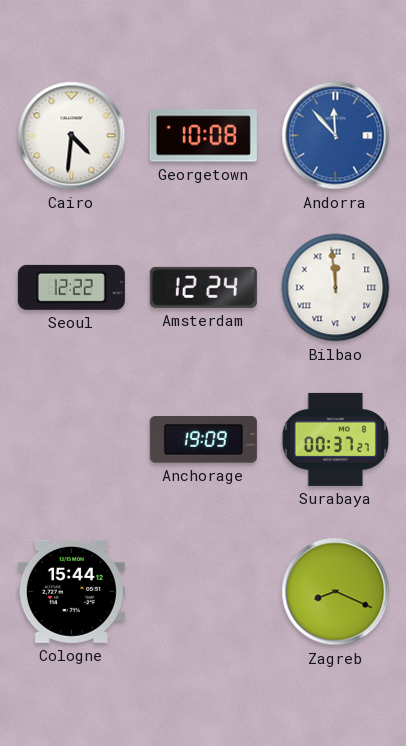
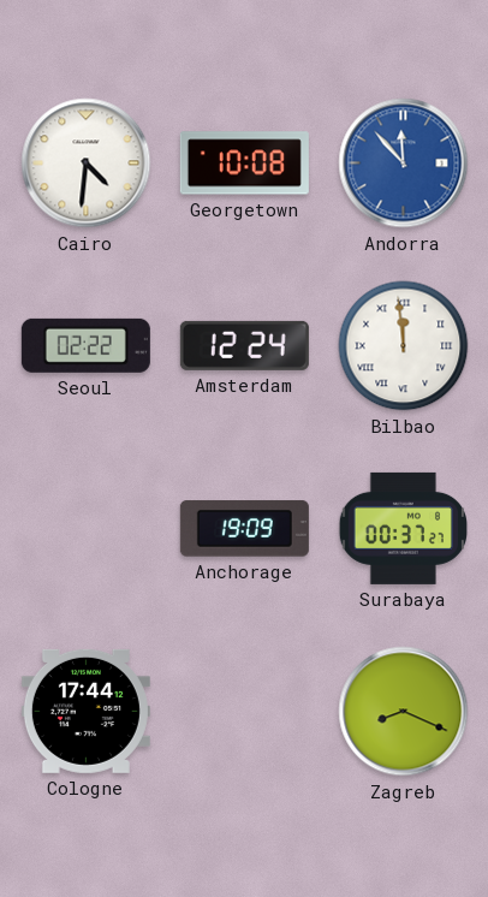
Seoul: 12:22 -> 02:22
Cologne: 15:44 -> 17:44
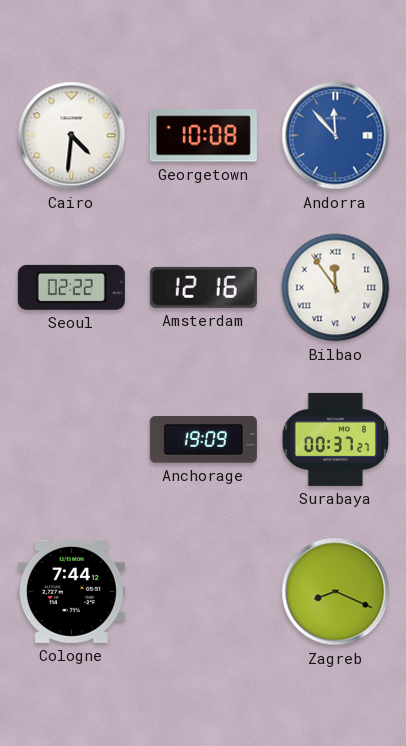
Amsterdam: 12:24 -> 12:16
Bilbao: 11:59 -> 11:54
Cologne: 17:44 -> 7:44
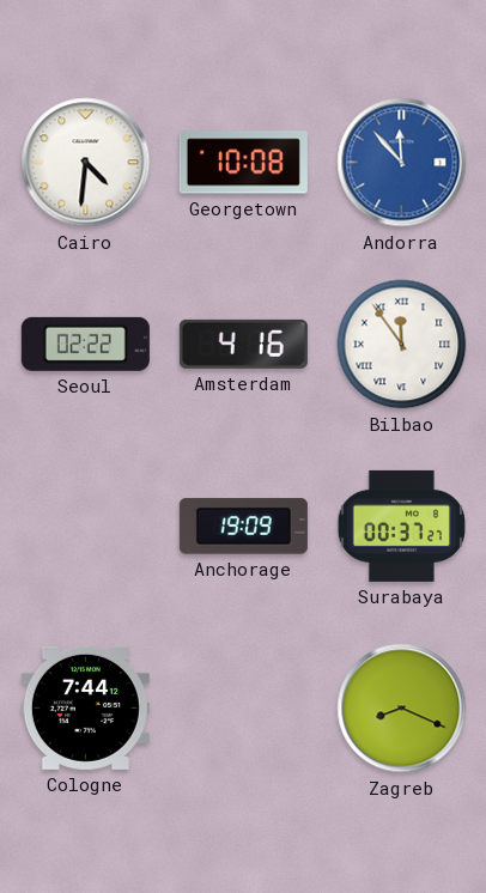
Amsterdam: 12:16 -> 4:16
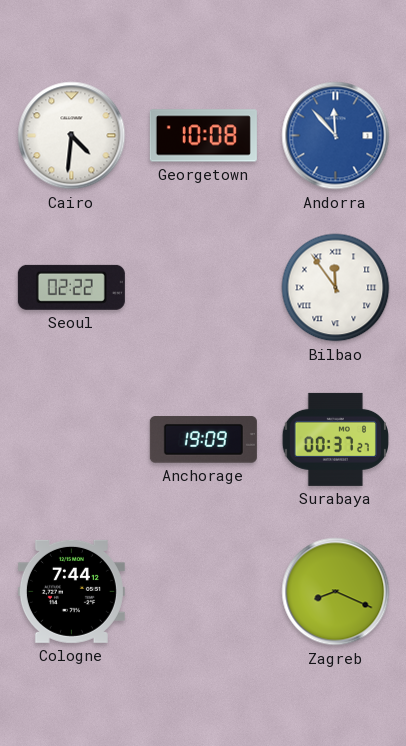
Amsterdam: 4:16 -> none
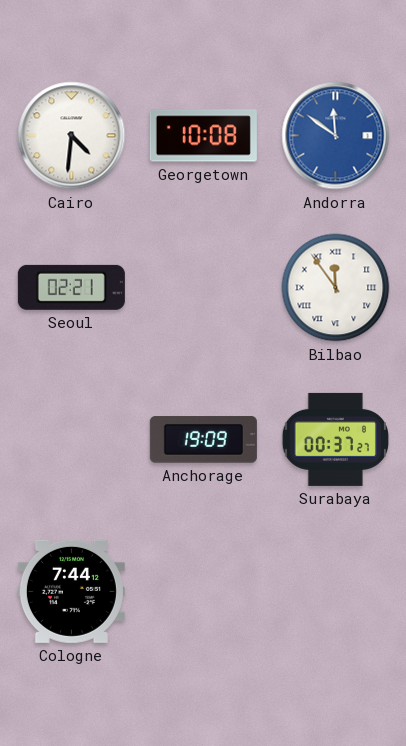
Andorra: 11:53 -> 11:51
Seoul: 02:22 -> 02:21
Zagreb: 8:19 -> none
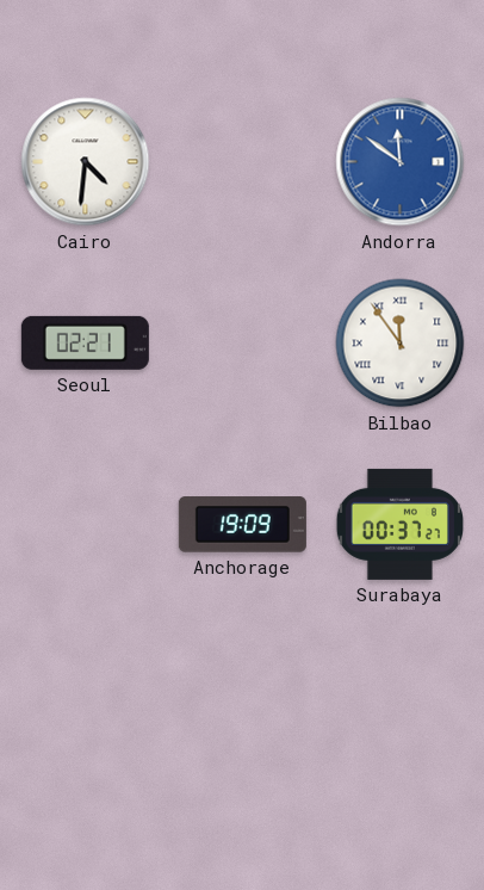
Georgetown: 10:08 -> none
Cologne: 7:44 -> none
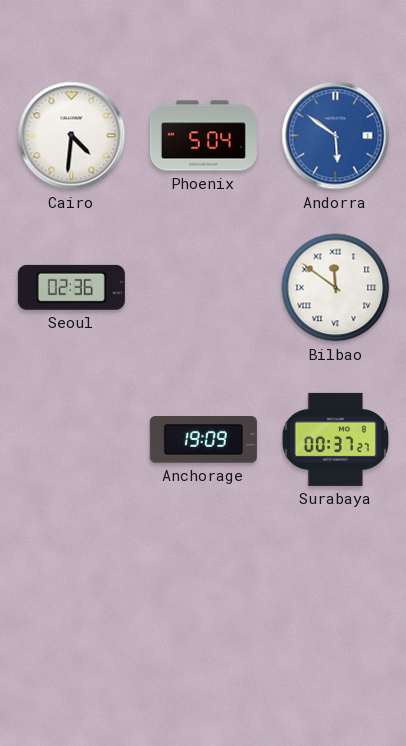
Phoenix: none -> 5:04
Andorra: 11:51 -> 5:51
Seoul: 02:21 -> 02:36
Bilbao: 11:54 -> 11:51
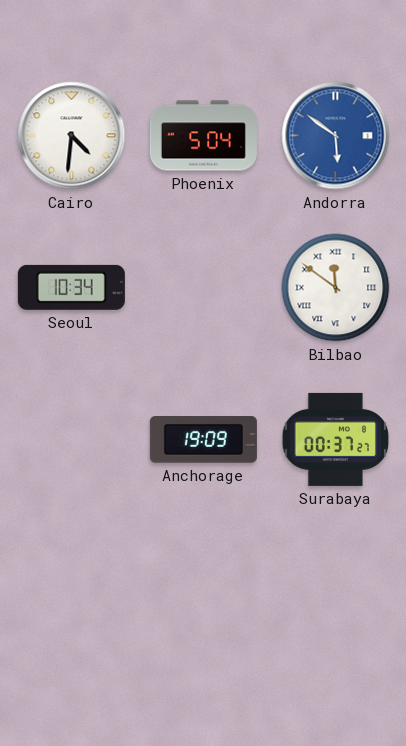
Seoul: 02:36 -> 10:34
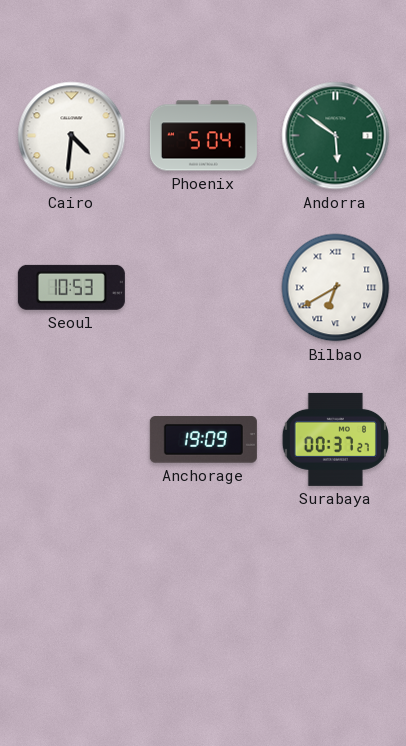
Andorra dial: blue -> green
Seoul: 10:34 -> 10:53
Bilbao: 11:51 -> 6:40
